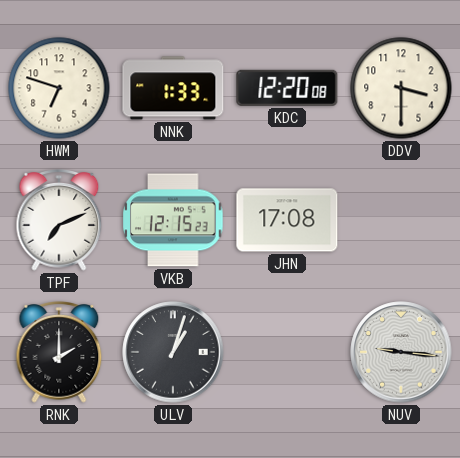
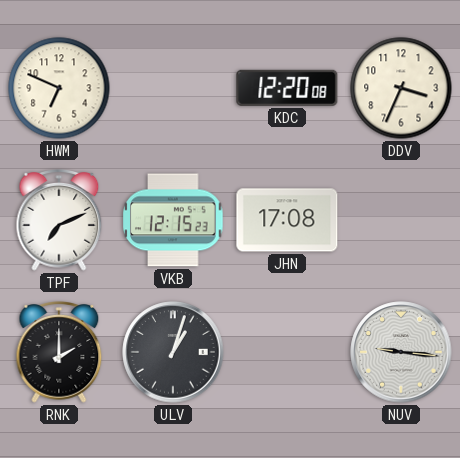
HWM: 6:48 -> 6:49
NNK: 1:33 -> none
DDV: 3:30 -> 3:34
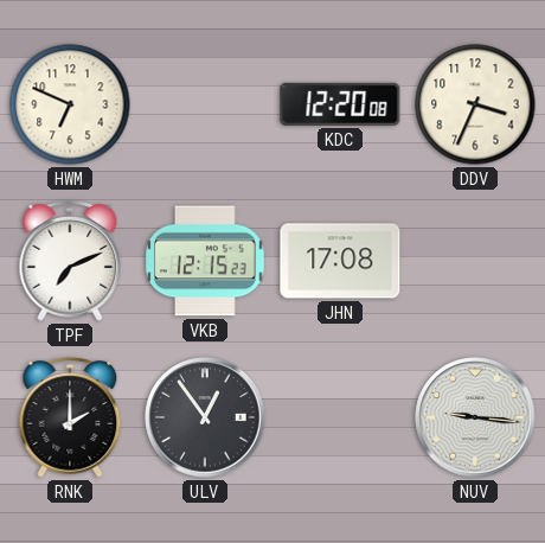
ULV: 1:03 -> 12:54
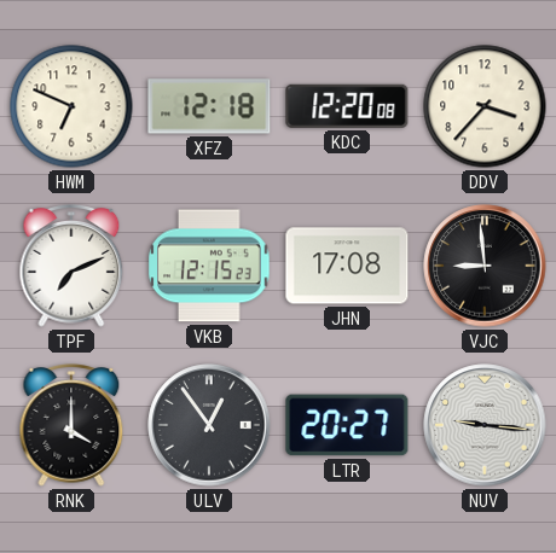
XFZ: none -> 12:18
DDV: 3:34 -> 3:37
VJC: none -> 8:59
RNK: 2:00 -> 4:00
LTR: none -> 20:27
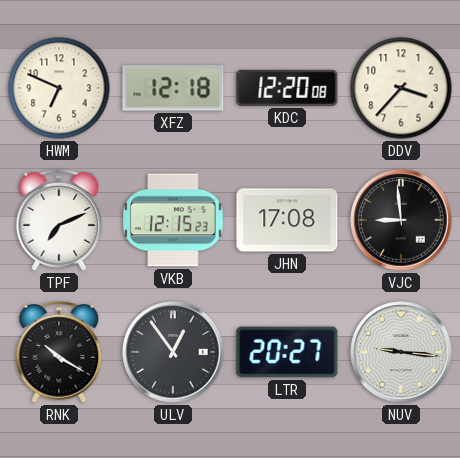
RNK: 4:00 -> 10:20
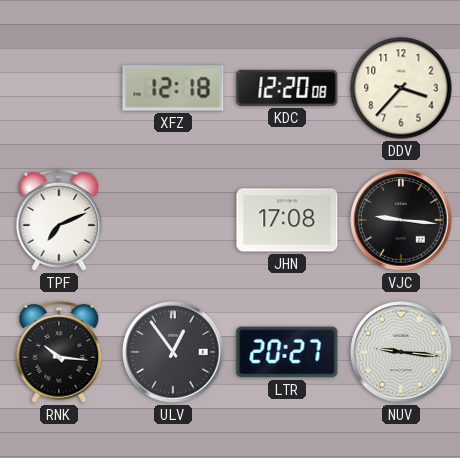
HWM: 6:49 -> none
VKB: 12:15 -> none
VJC: 8:59 -> 9:16
RNK: 10:20 -> 10:16
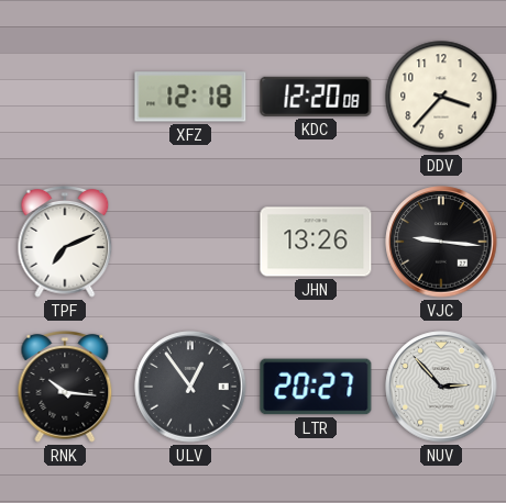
JHN: 17:08 -> 13:26
NUV: 9:16 -> 2:53
